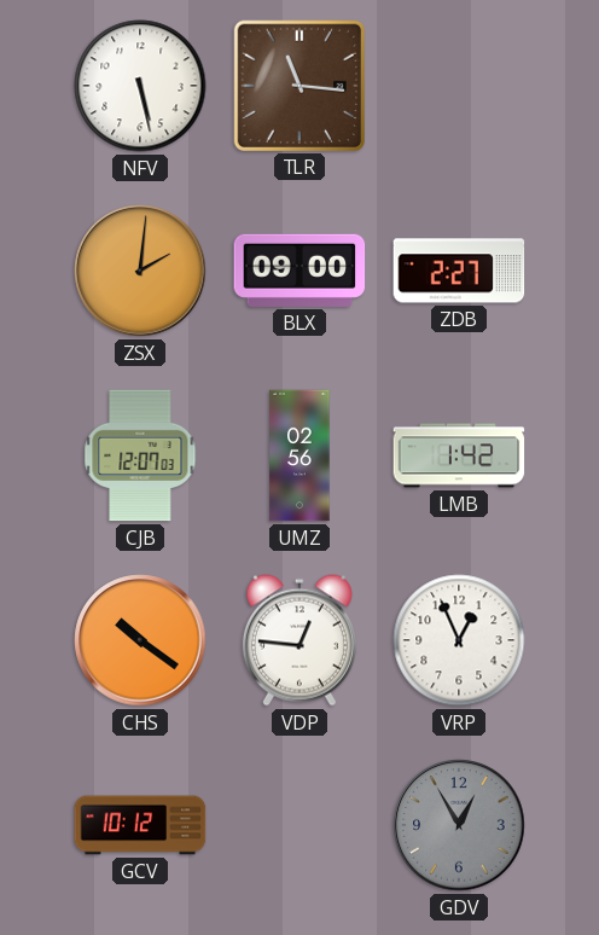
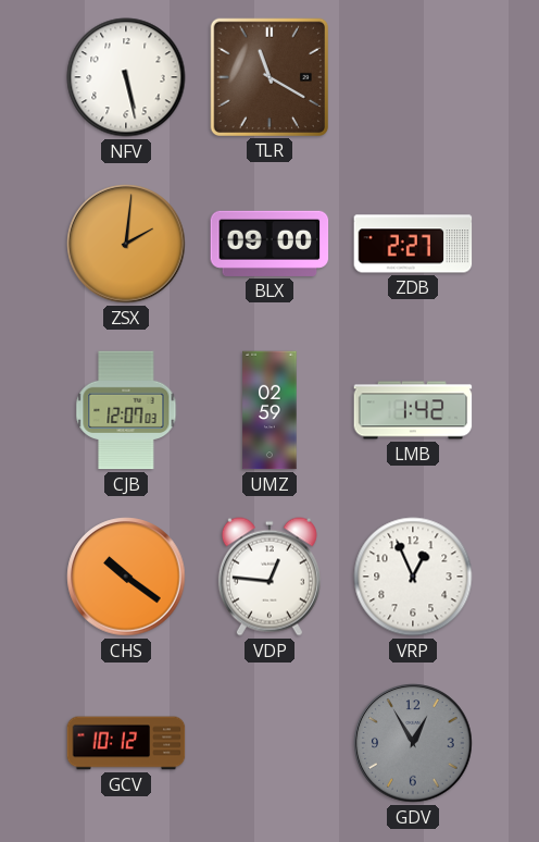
TLR: 11:16 -> 11:20
UMZ: 02:56 -> 02:59
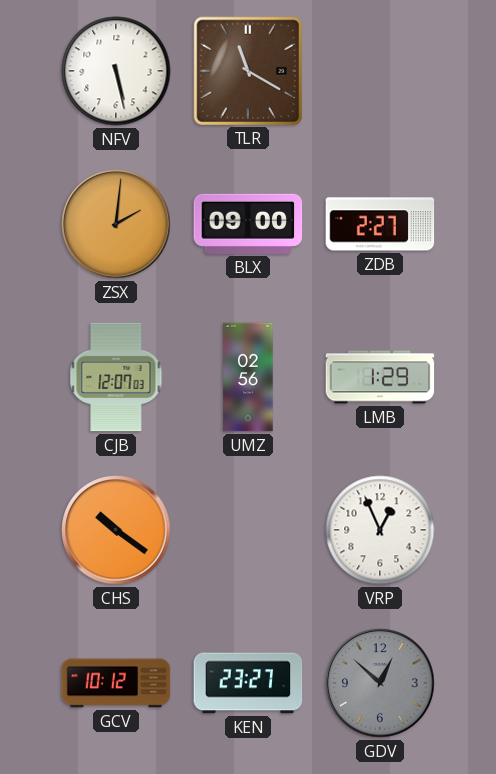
UMZ: 02:59 -> 02:56
LMB: 1:42 -> 1:29
VDP: 12:46 -> none
KEN: none -> 23:27
GDV: 12:55 -> 12:52
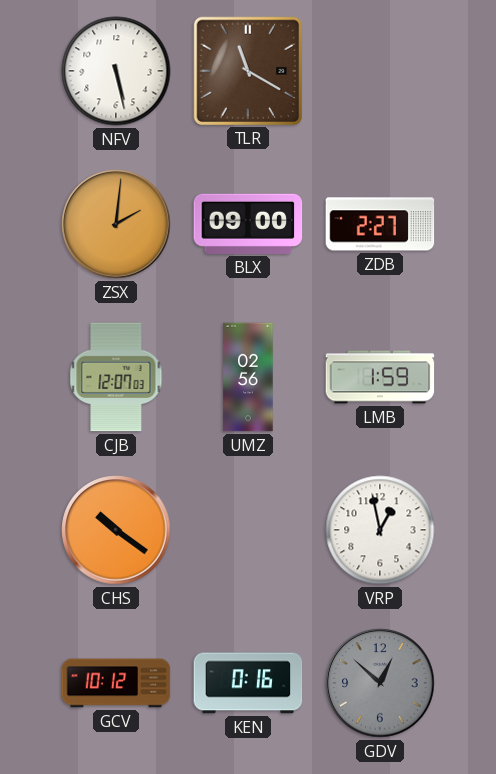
LMB: 1:29 -> 1:59
VRP: 12:56 -> 12:58
KEN: 23:27 -> 0:16
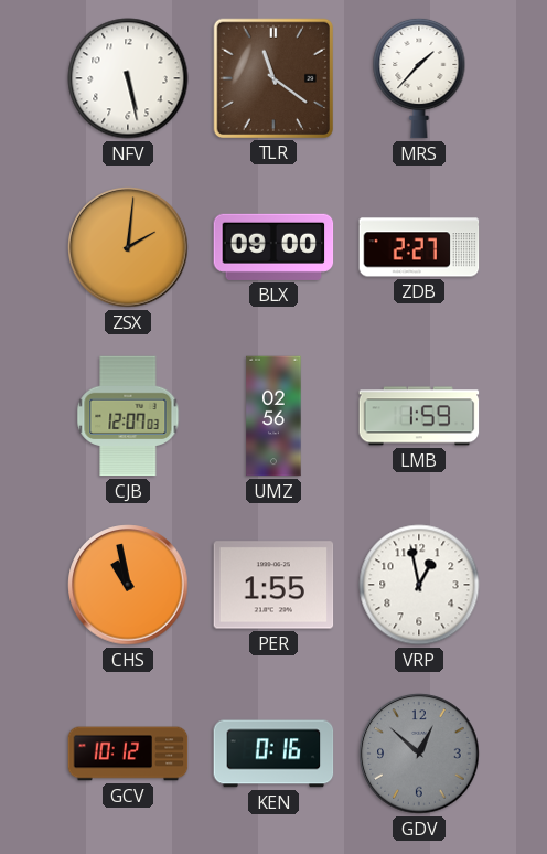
TLR: 11:20 -> 11:21
MRS: none -> 1:37
CHS: 10:21 -> 10:58
PER: none -> 1:55
